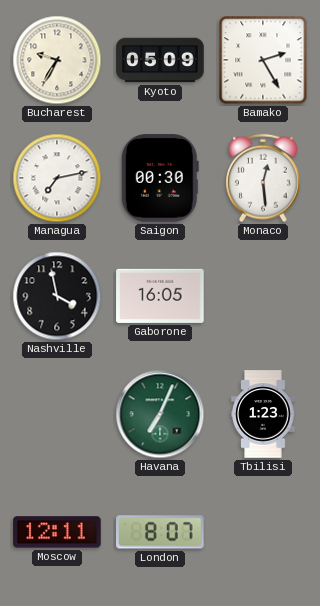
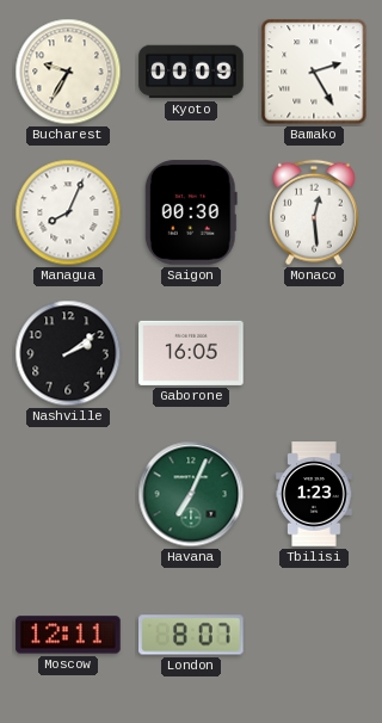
Kyoto: 05:09 -> 00:09
Managua: 7:13 -> 8:04
Nashville: 3:58 -> 2:09
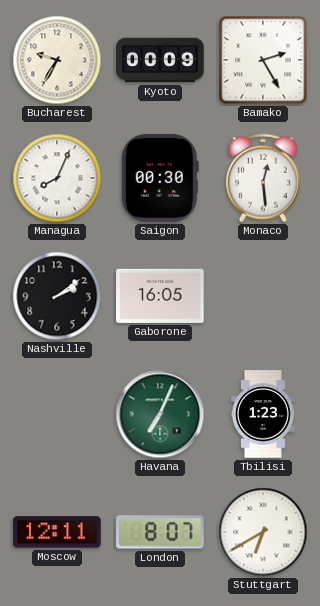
Stuttgart: none -> 6:40
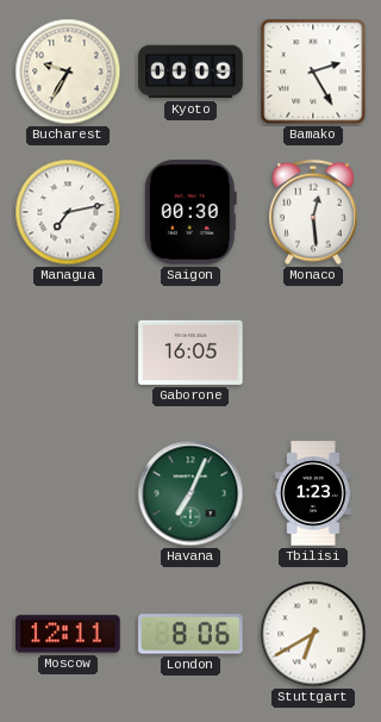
Managua: 8:04 -> 7:13
Nashville: 2:09 -> none
London: 8:07 -> 8:06
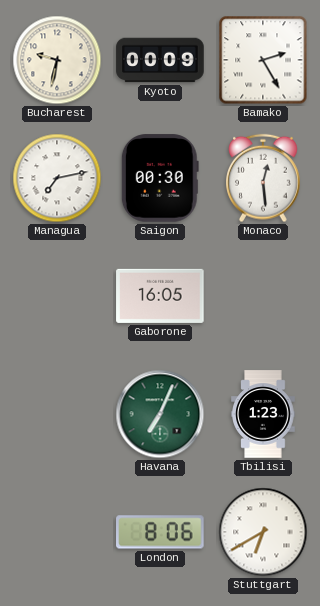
Bucharest: 9:35 -> 9:32
Moscow: 12:11 -> none
